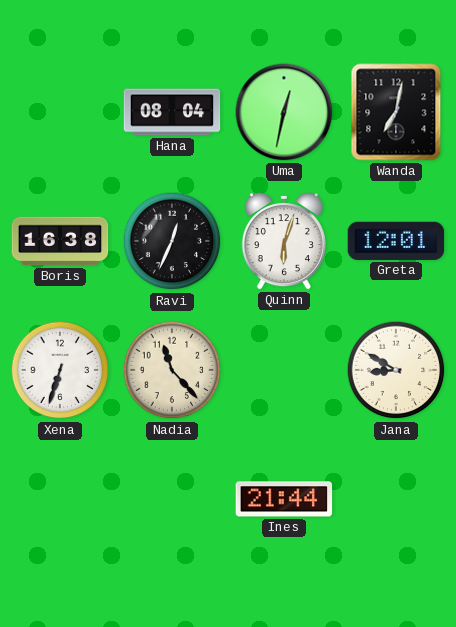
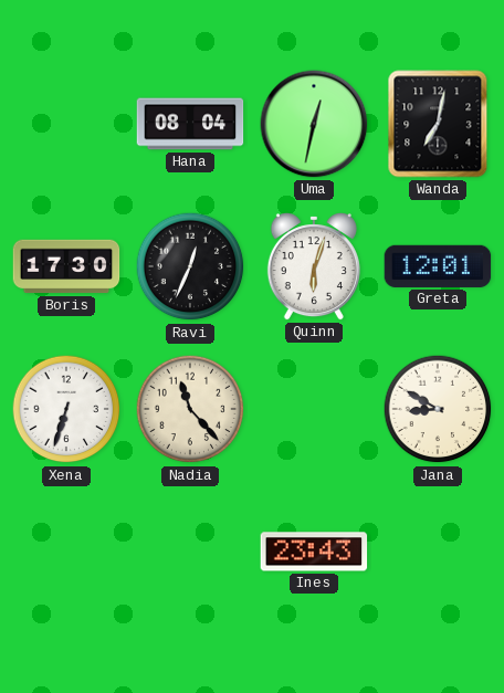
Boris: 16:38 -> 17:30
Ines: 21:44 -> 23:43
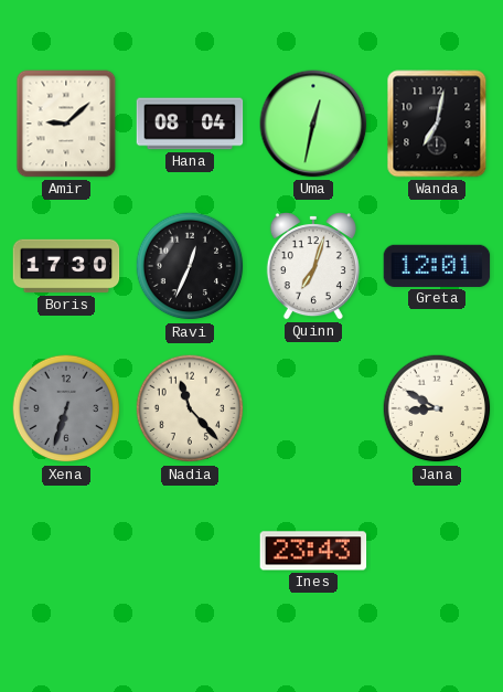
Amir: none -> 9:08
Quinn: 6:03 -> 7:03
Xena dial: white -> grey
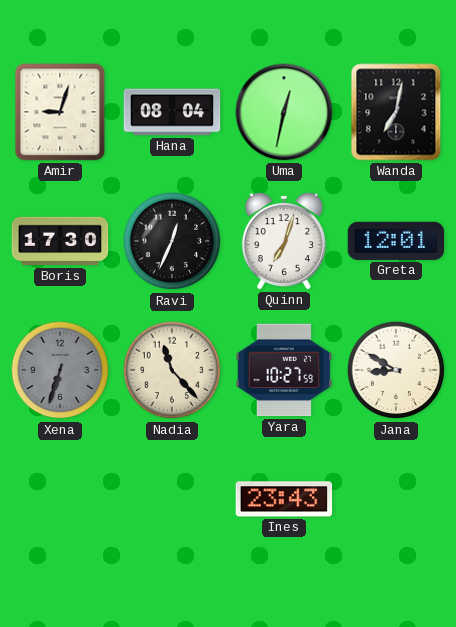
Amir: 9:08 -> 9:03
Yara: none -> 10:27
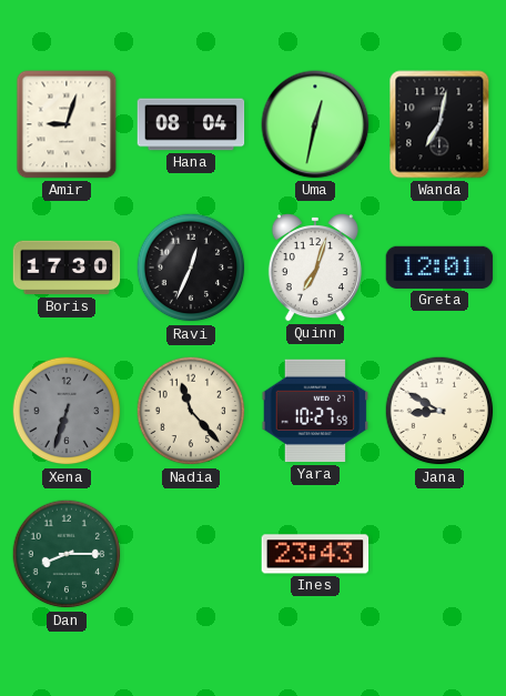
Dan: none -> 8:15
